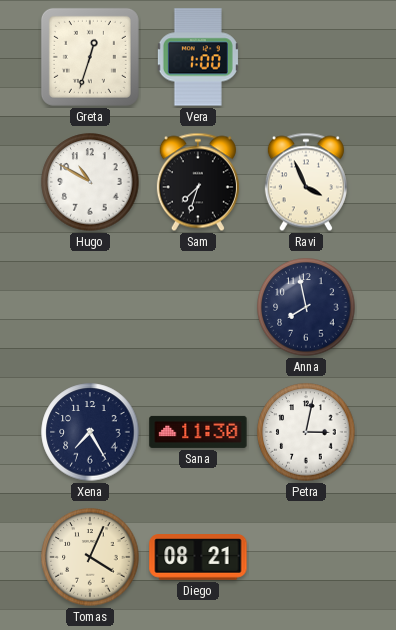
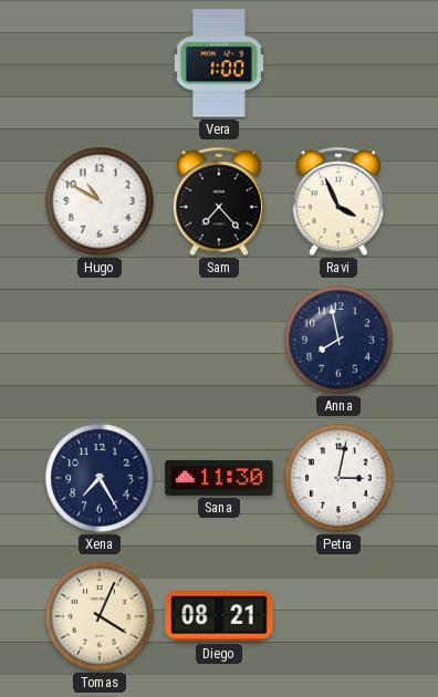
Greta: 12:33 -> none
Sam: 7:33 -> 7:23
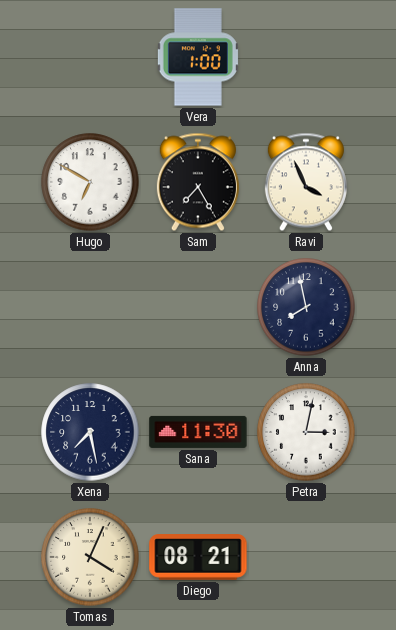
Hugo: 10:50 -> 6:50
Sam: 7:23 -> 7:25
Xena: 7:25 -> 7:28
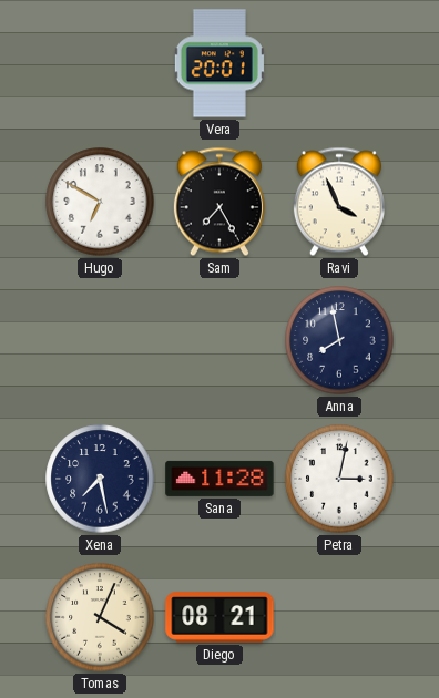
Vera: 1:00 -> 20:01
Sana: 11:30 -> 11:28
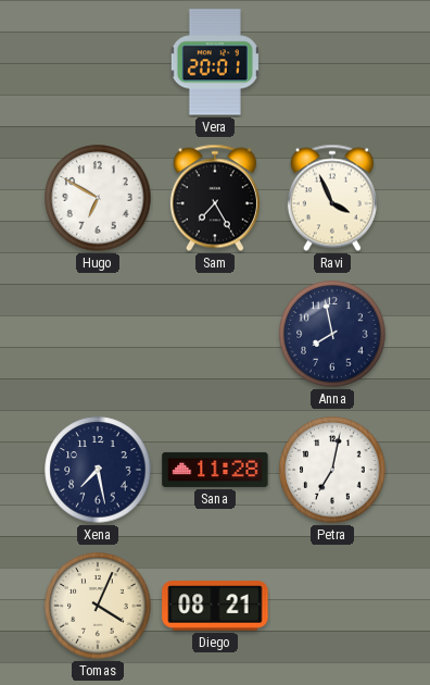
Petra: 3:02 -> 7:02
